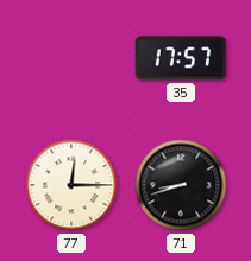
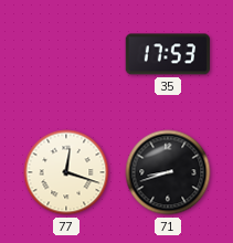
35: 17:57 -> 17:53
77: 12:15 -> 12:18
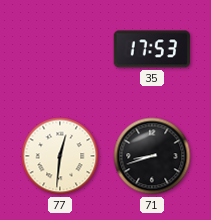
77: 12:18 -> 12:31
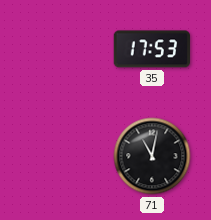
77: 12:31 -> none
71: 8:42 -> 11:02
